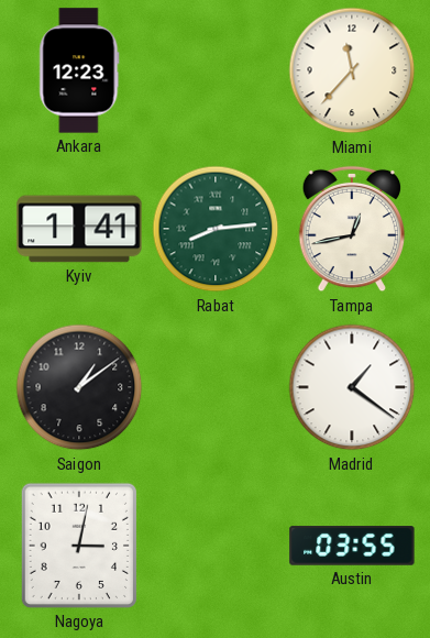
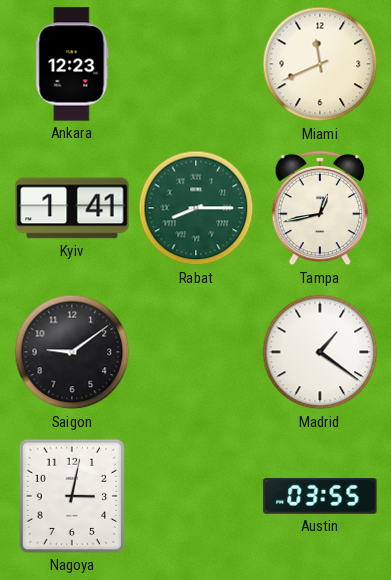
Miami: 11:37 -> 11:41
Rabat: 8:14 -> 8:15
Saigon: 1:09 -> 9:09
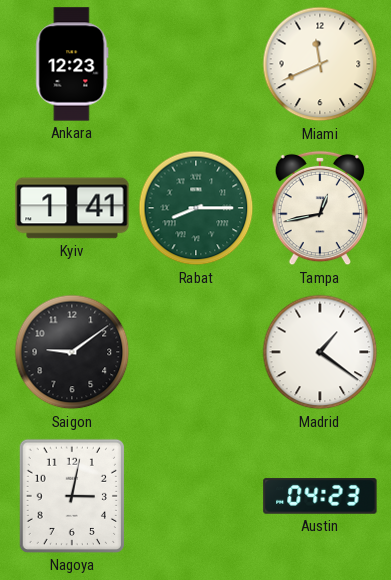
Austin: 03:55 -> 04:23
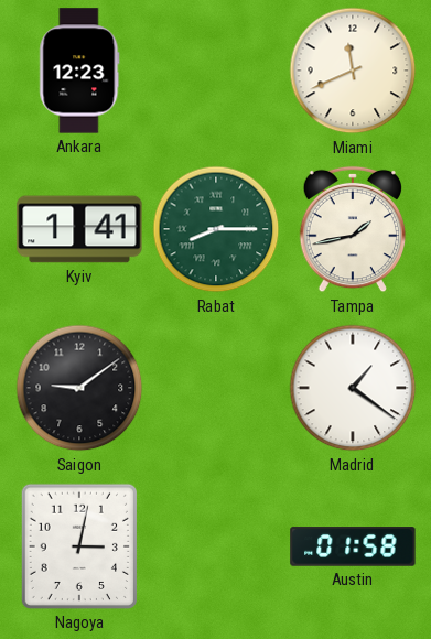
Tampa: 12:43 -> 1:43
Austin: 04:23 -> 01:58
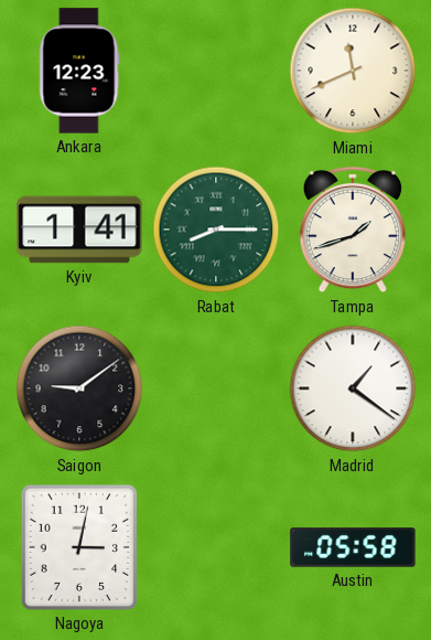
Tampa: 1:43 -> 1:42
Austin: 01:58 -> 05:58
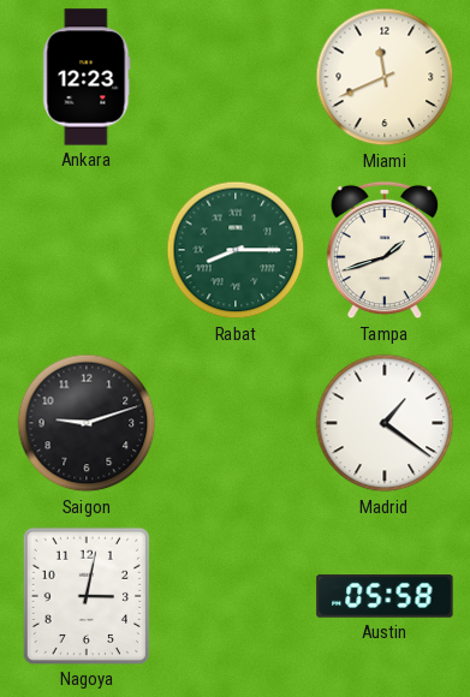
Kyiv: 1:41 -> none
Saigon: 9:09 -> 9:12
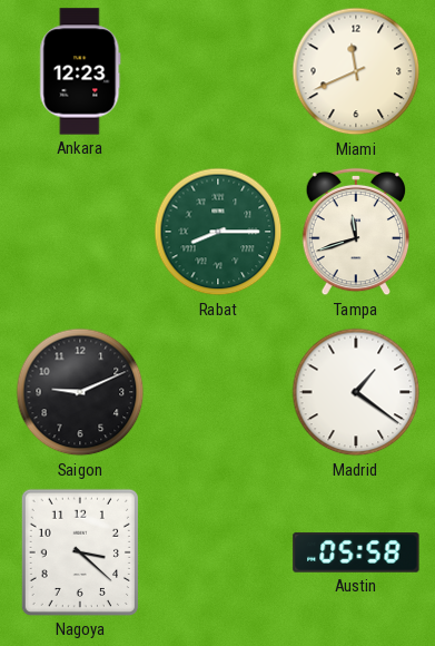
Tampa: 1:42 -> 11:42
Saigon: 9:12 -> 9:11
Nagoya: 3:02 -> 3:22
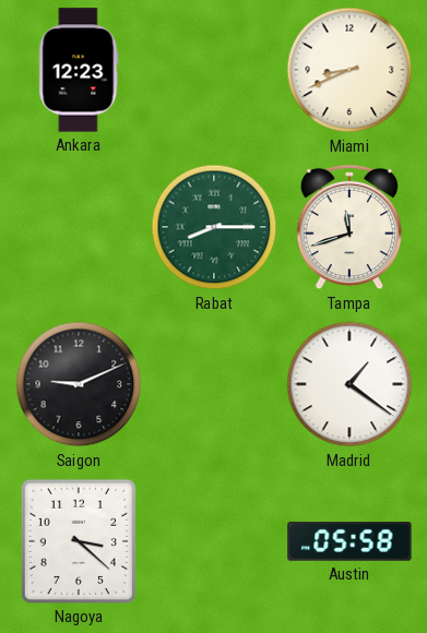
Miami: 11:41 -> 8:41
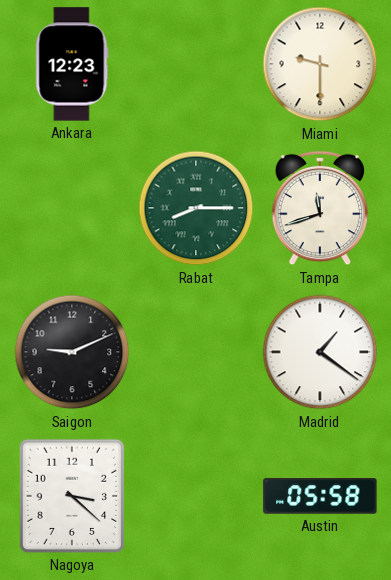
Miami: 8:41 -> 9:30
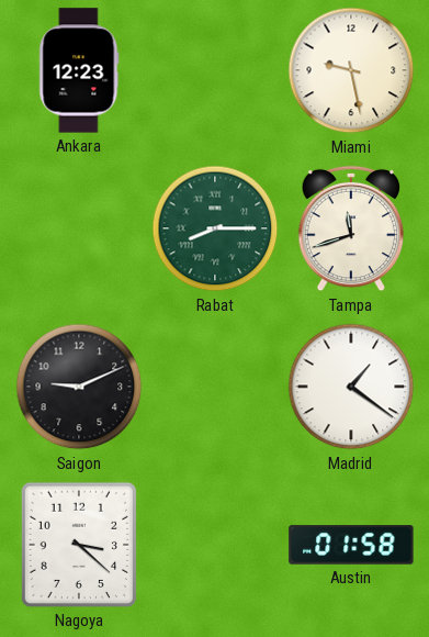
Miami: 9:30 -> 9:28
Austin: 05:58 -> 01:58
